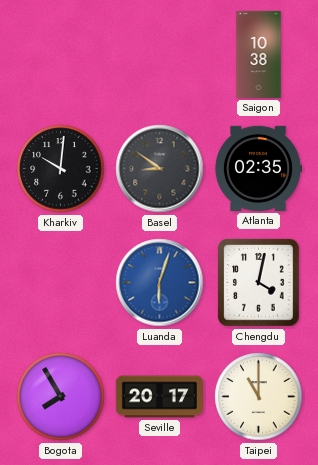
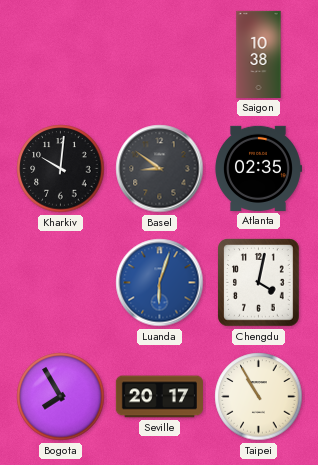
Taipei: 11:00 -> 10:55
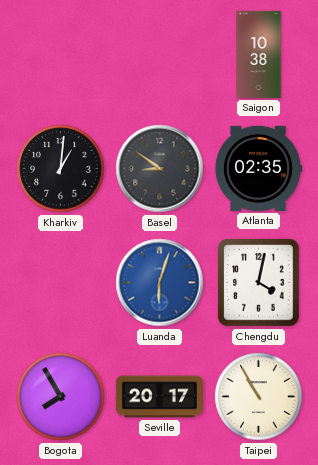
Kharkiv: 10:01 -> 1:01
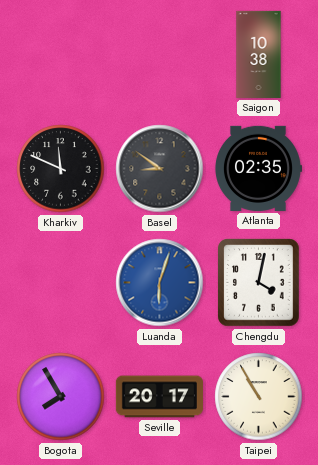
Kharkiv: 1:01 -> 11:49
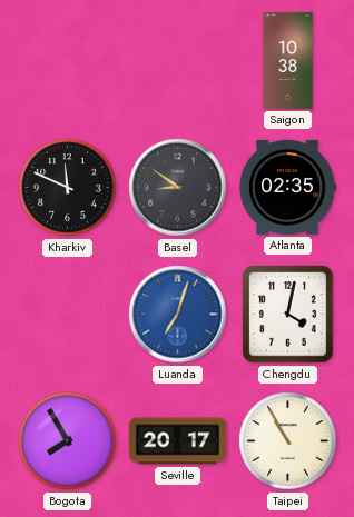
Luanda: 6:03 -> 7:03
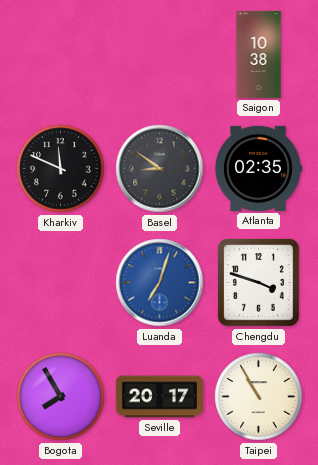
Chengdu: 4:02 -> 3:48
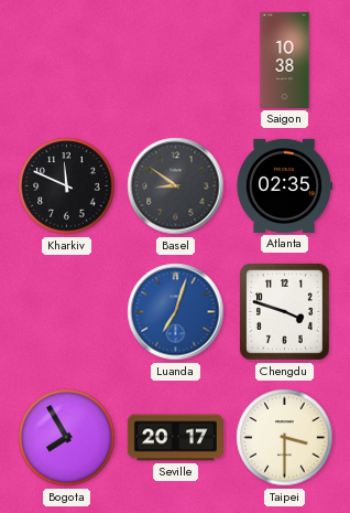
Taipei: 10:55 -> 3:30
